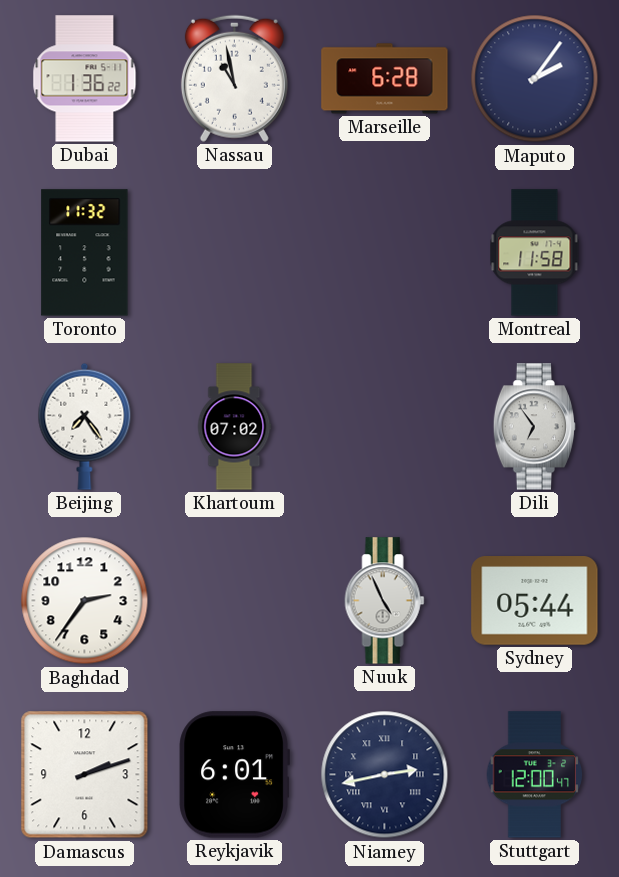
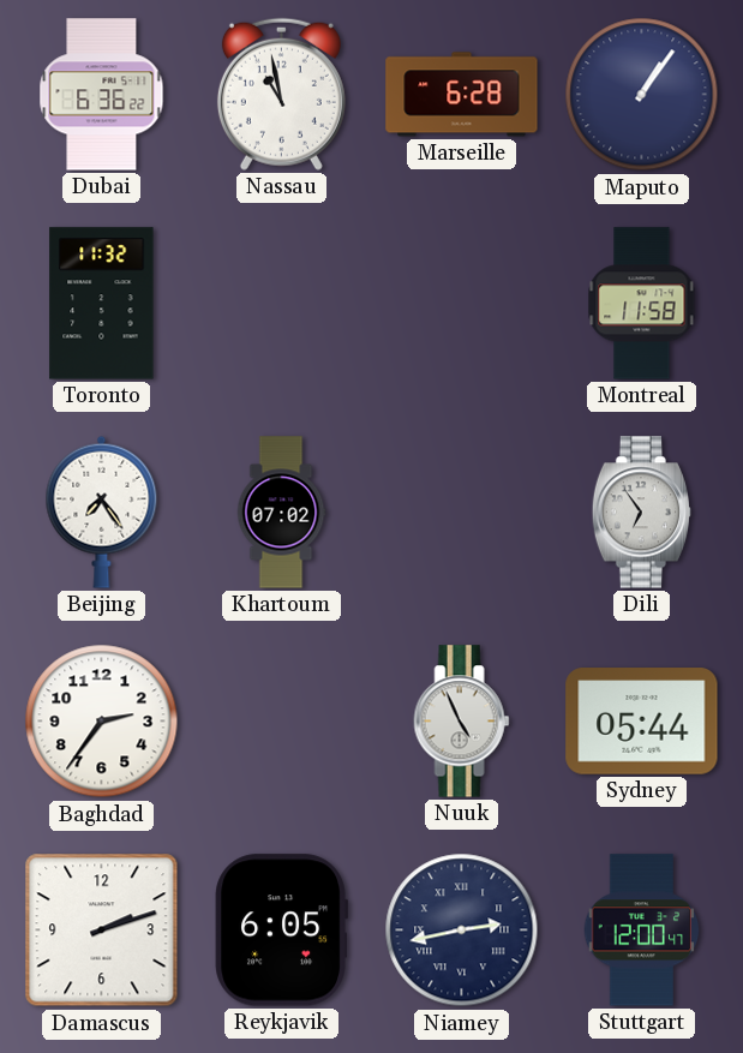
Dubai: 1:36 -> 6:36
Maputo: 2:06 -> 1:06
Reykjavik: 6:01 -> 6:05
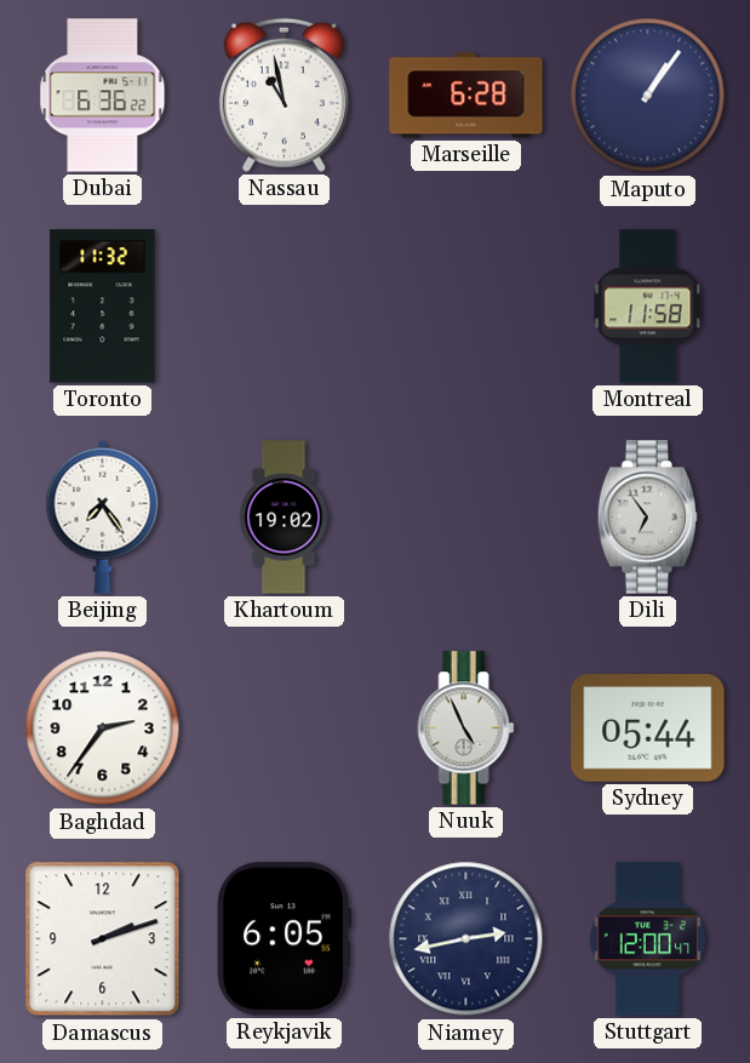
Khartoum: 07:02 -> 19:02
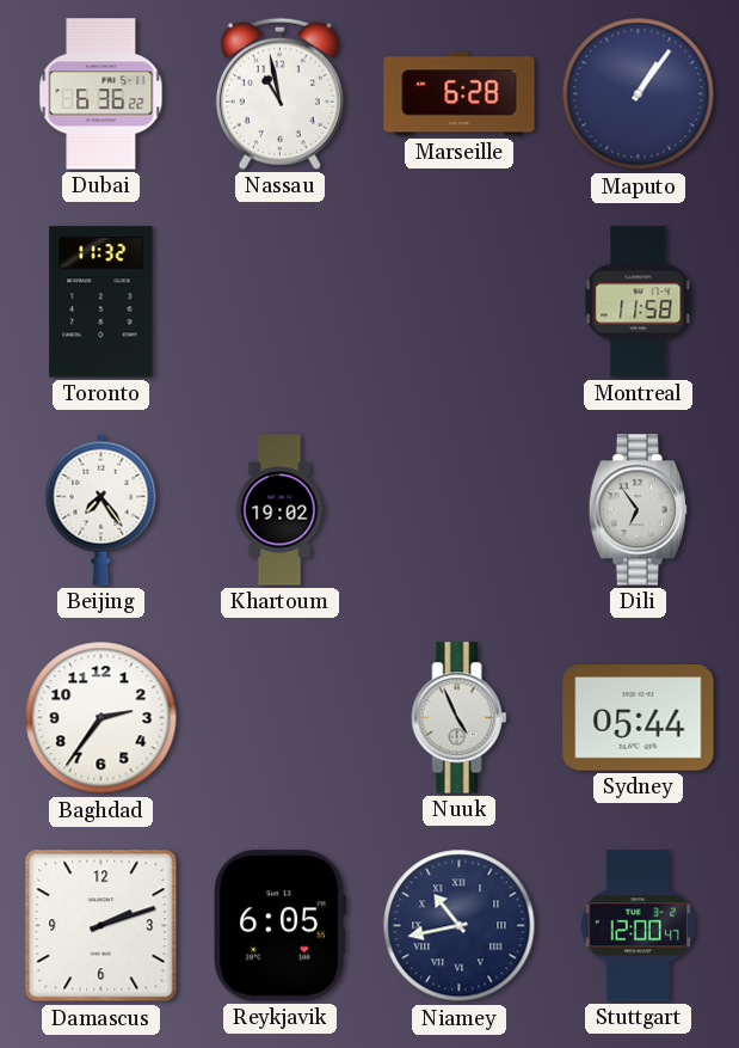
Niamey: 2:43 -> 10:43
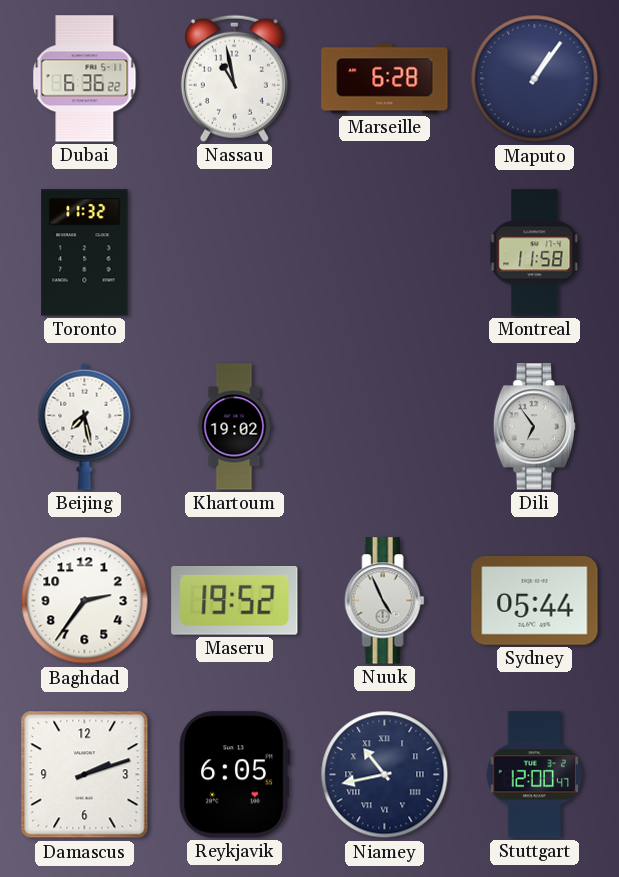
Beijing: 7:24 -> 7:28
Maseru: none -> 19:52
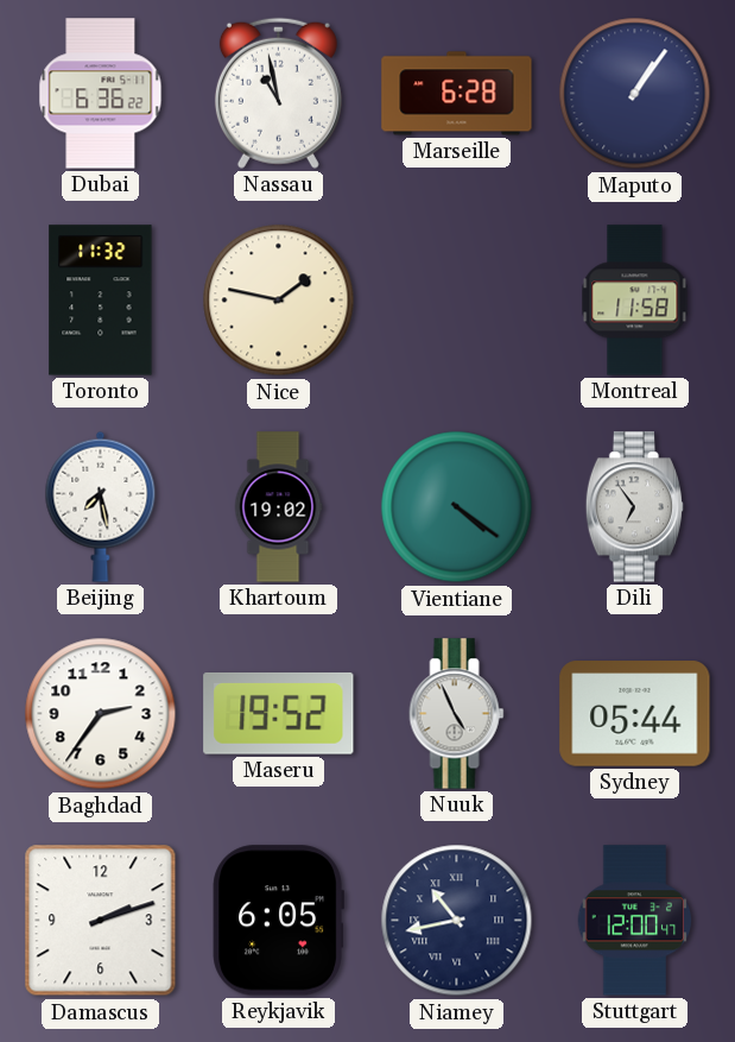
Nice: none -> 1:47
Vientiane: none -> 4:21
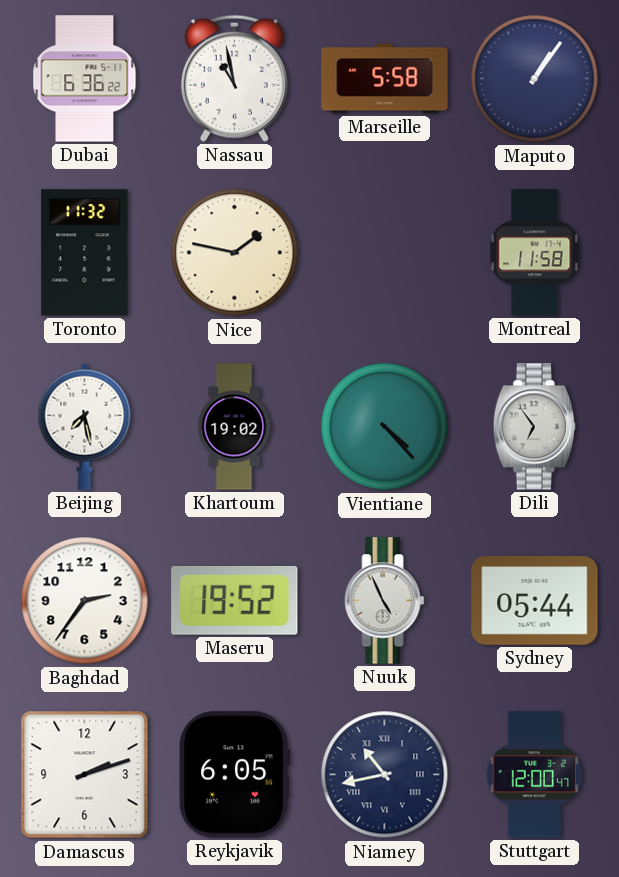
Marseille: 6:28 -> 5:58
Vientiane: 4:21 -> 4:23
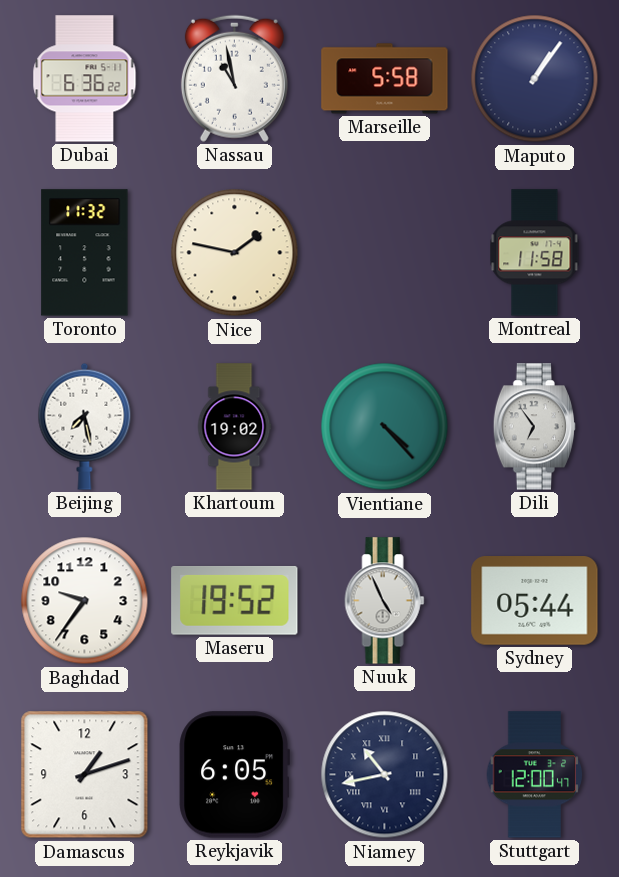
Baghdad: 2:36 -> 9:36
Damascus: 2:12 -> 1:12
